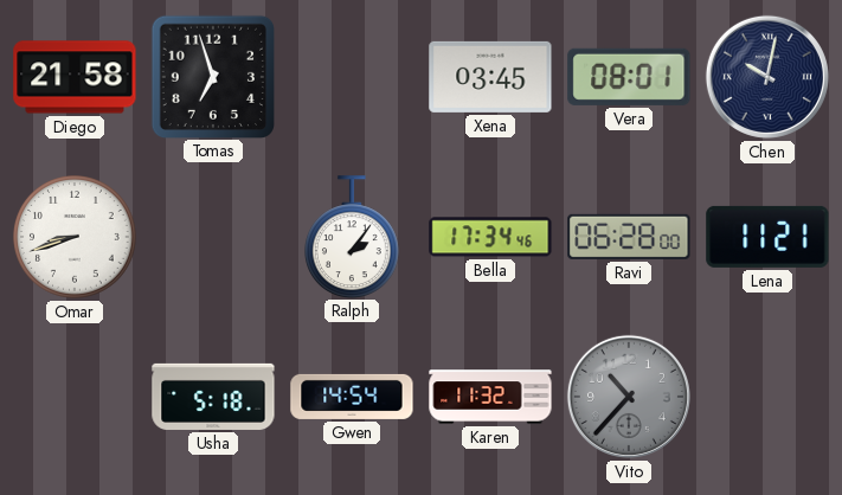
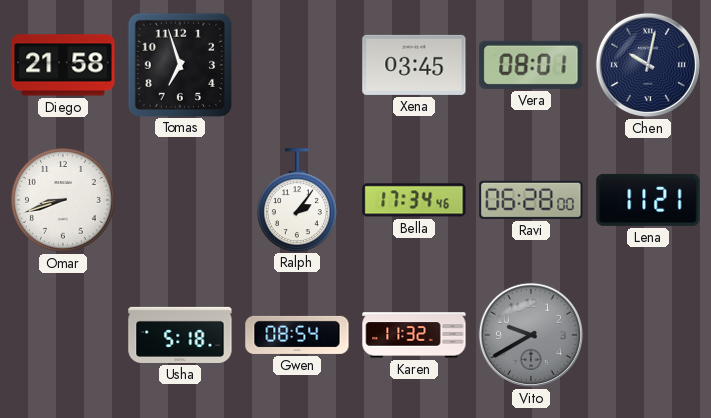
Gwen: 14:54 -> 08:54
Vito: 10:37 -> 9:40
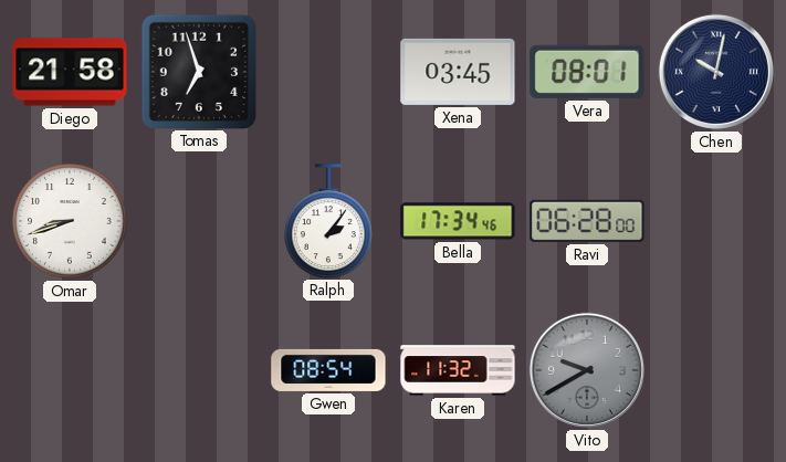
Lena: 11:21 -> none
Usha: 5:18 -> none
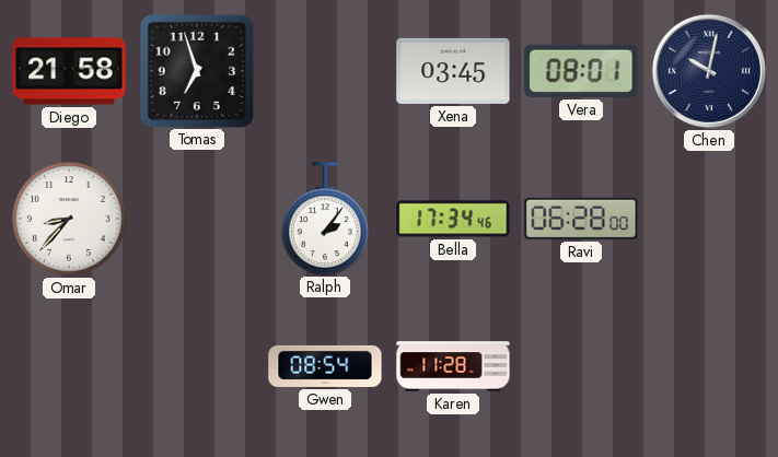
Omar: 8:42 -> 8:37
Karen: 11:32 -> 11:28
Vito: 9:40 -> none
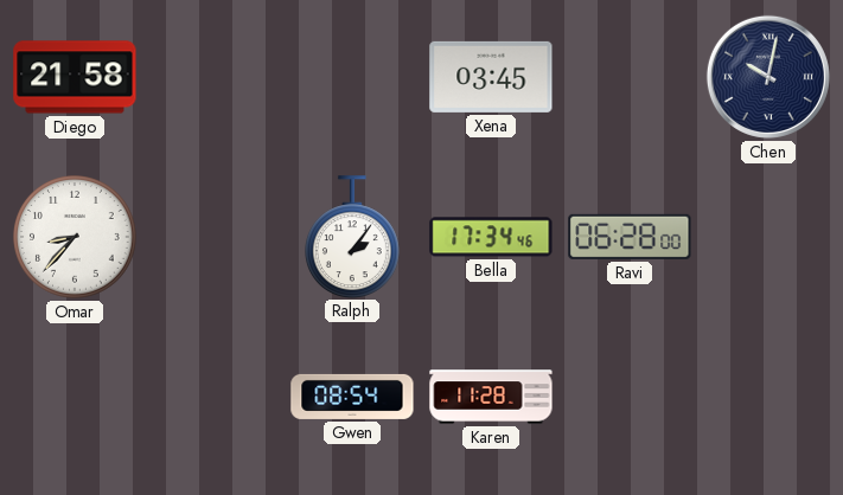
Tomas: 6:57 -> none
Vera: 08:01 -> none
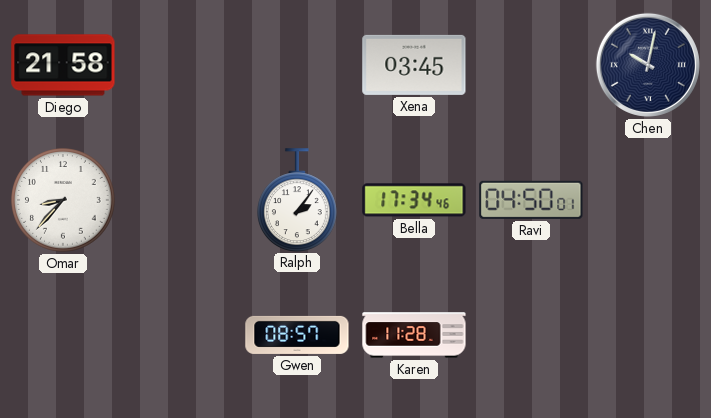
Ravi: 06:28 -> 04:50
Gwen: 08:54 -> 08:57
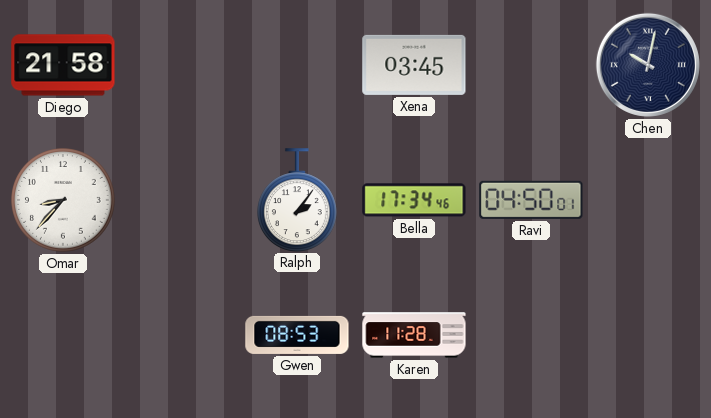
Gwen: 08:57 -> 08:53
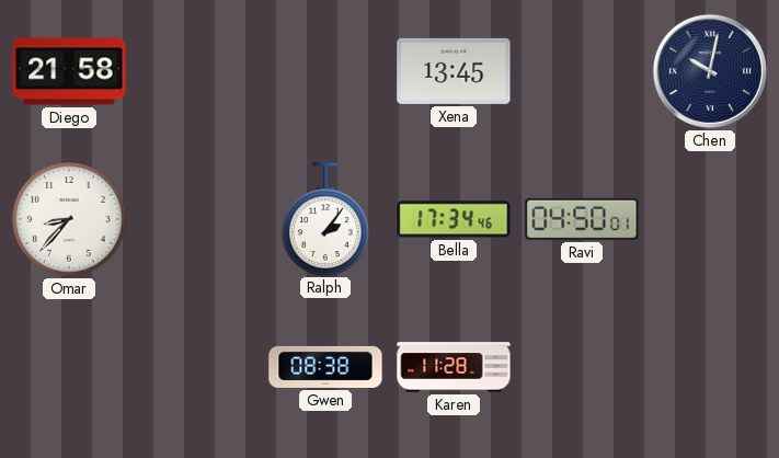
Xena: 03:45 -> 13:45
Gwen: 08:53 -> 08:38
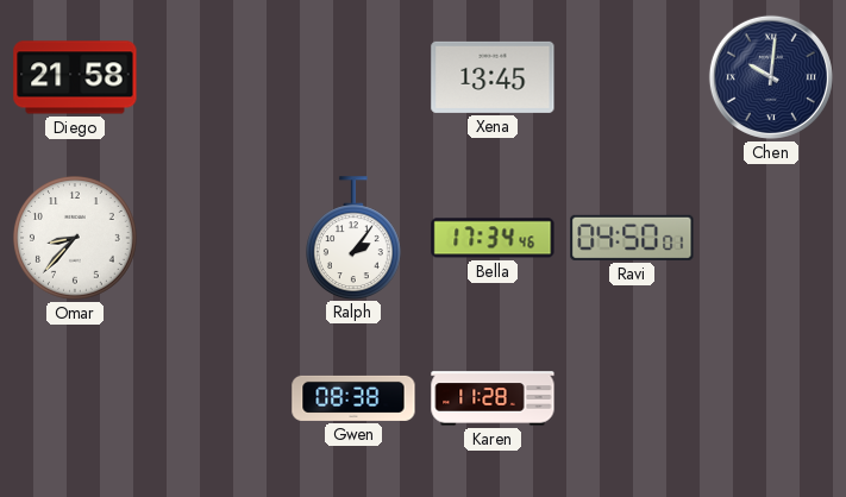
Chen: 10:02 -> 10:01
